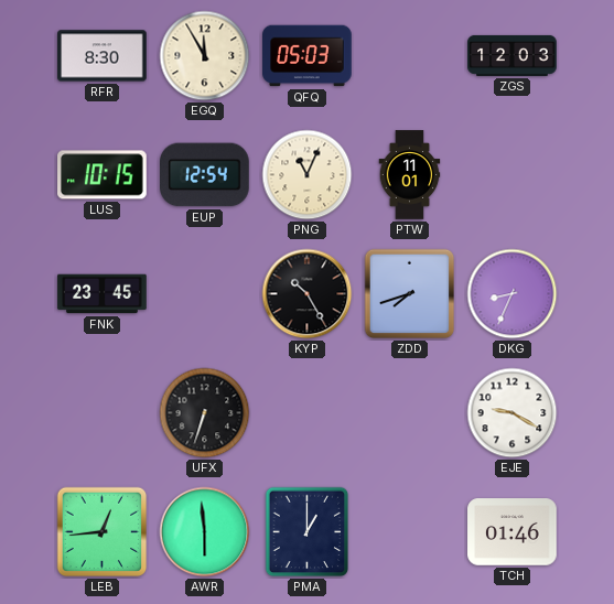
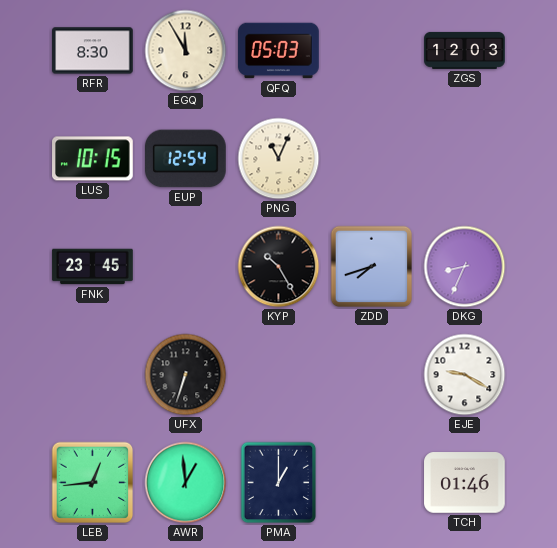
PTW: 11:01 -> none
AWR: 5:59 -> 12:59
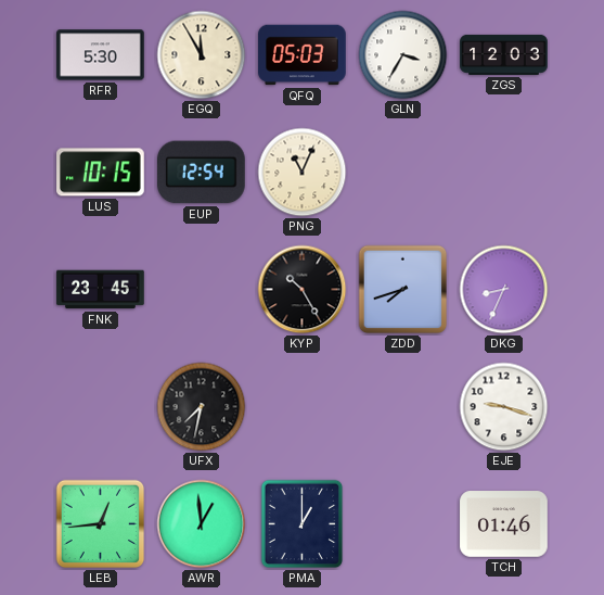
RFR: 8:30 -> 5:30
GLN: none -> 3:35
UFX: 6:33 -> 7:32
EJE: 9:20 -> 9:18
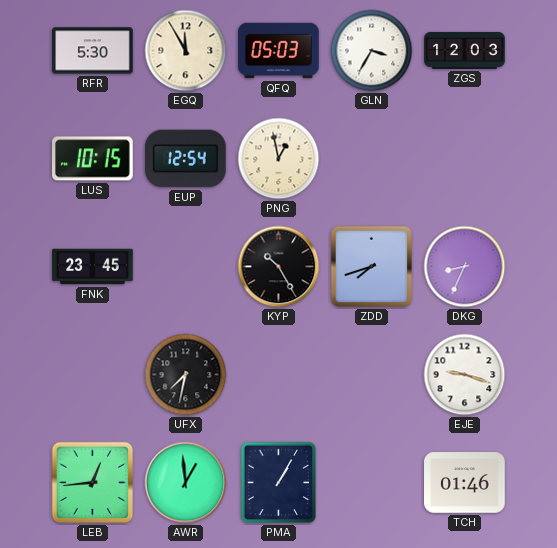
PNG: 11:04 -> 12:58
PMA: 1:00 -> 1:05
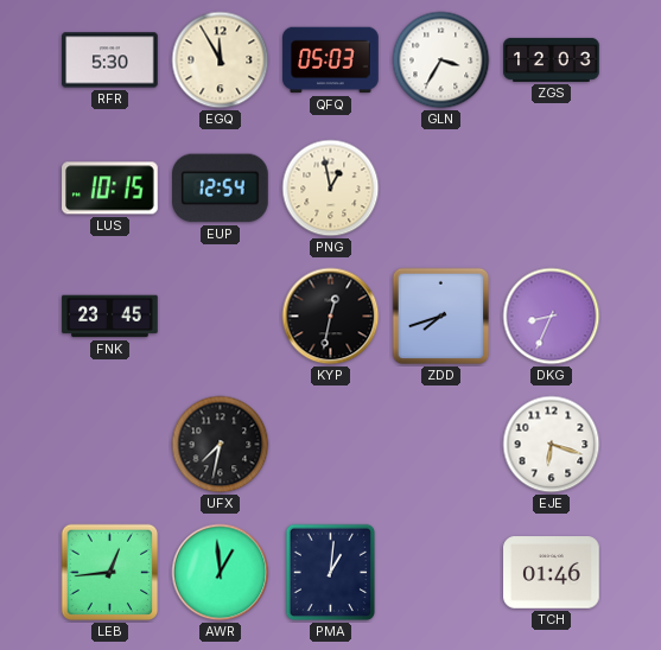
KYP: 10:25 -> 12:32
EJE: 9:18 -> 6:18
PMA: 1:05 -> 1:01
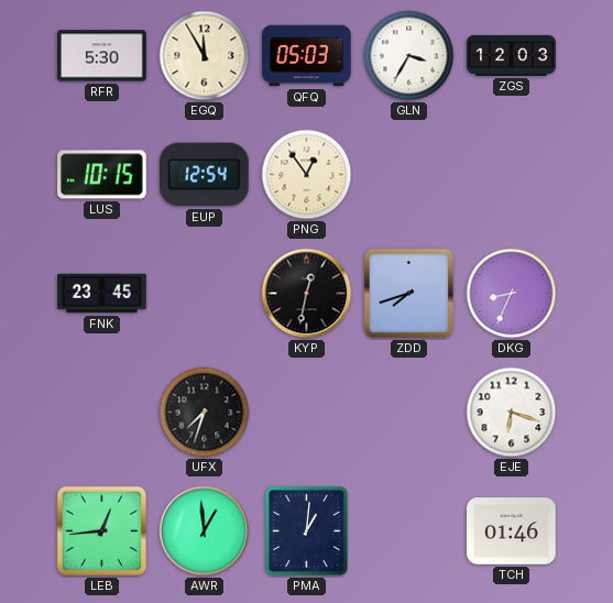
PNG: 12:58 -> 12:54
UFX: 7:32 -> 7:33
